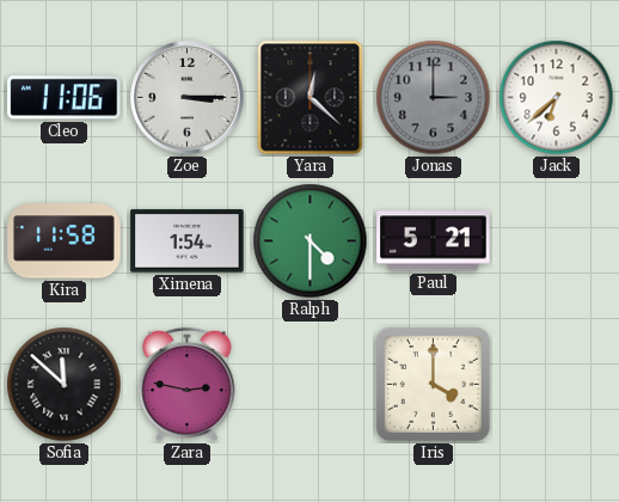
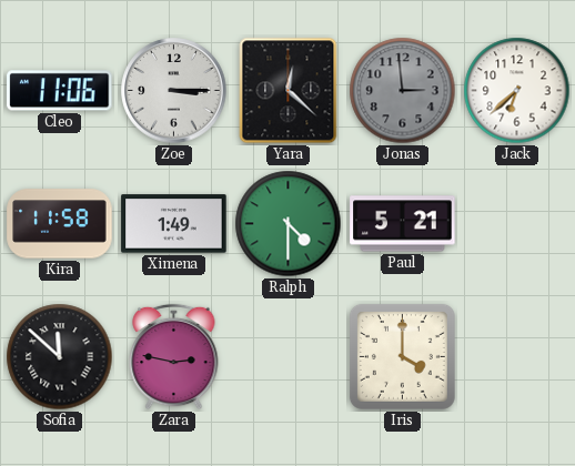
Jonas: 3:00 -> 2:59
Ximena: 1:54 -> 1:49
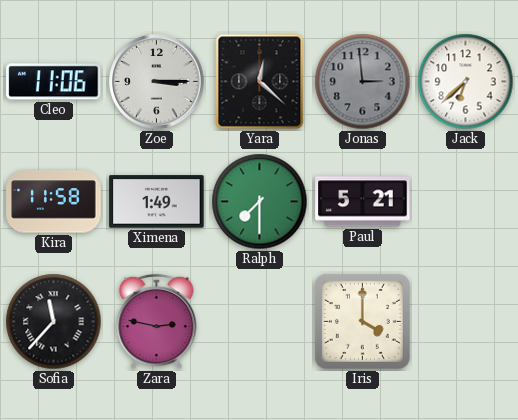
Ralph: 4:30 -> 7:30
Sofia: 11:52 -> 11:37
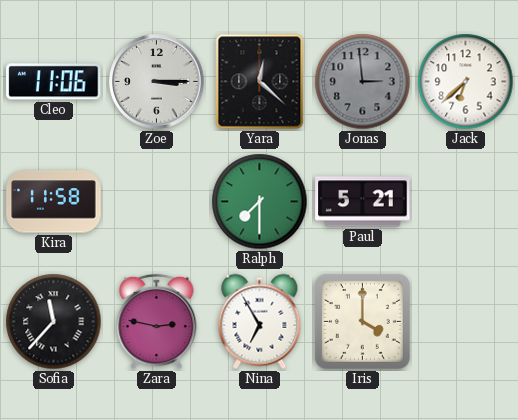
Ximena: 1:49 -> none
Nina: none -> 6:55
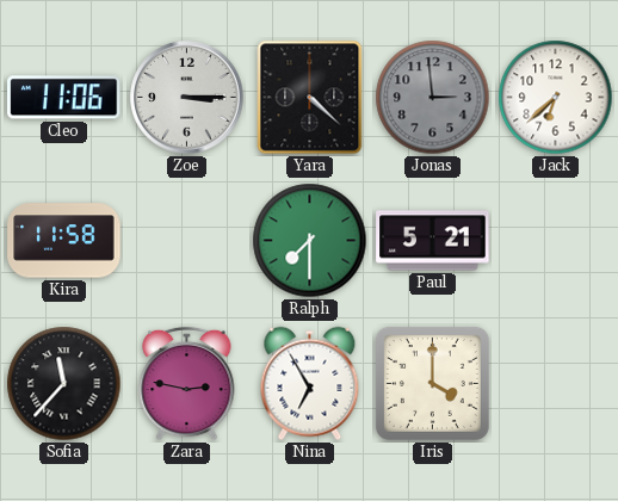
Yara: 12:22 -> 4:22
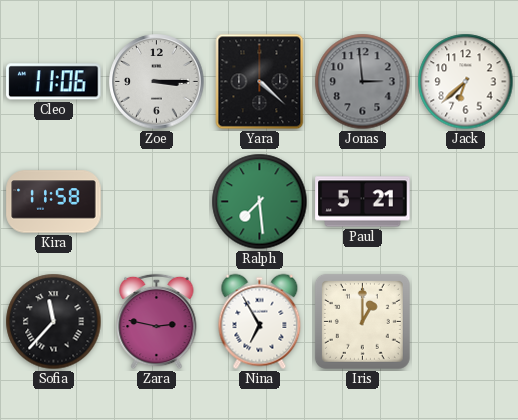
Ralph: 7:30 -> 7:29
Iris: 4:00 -> 1:00
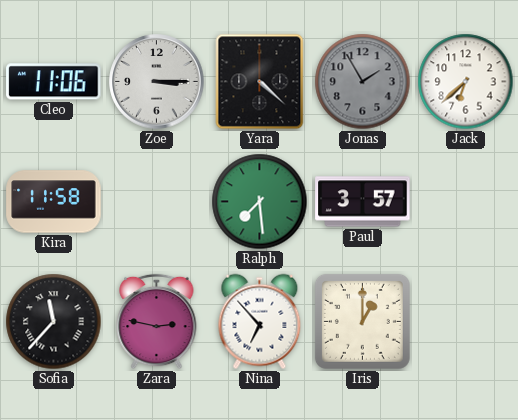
Jonas: 2:59 -> 1:55
Paul: 5:21 -> 3:57
Nina: 6:55 -> 6:53
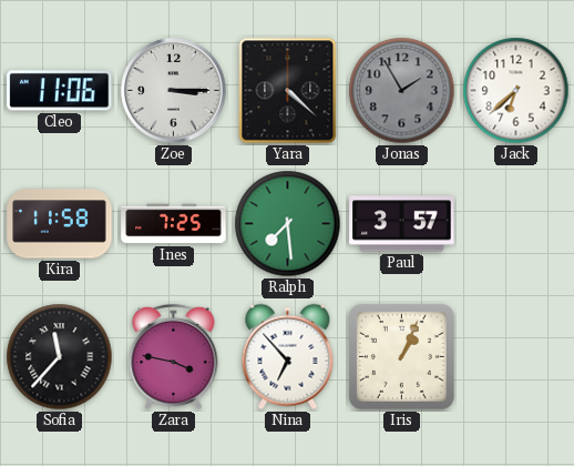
Ines: none -> 7:25
Zara: 2:47 -> 3:47
Iris: 1:00 -> 1:04
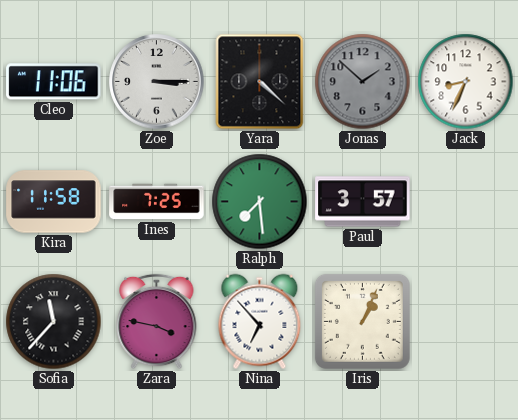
Jonas: 1:55 -> 1:52
Jack: 6:38 -> 8:34
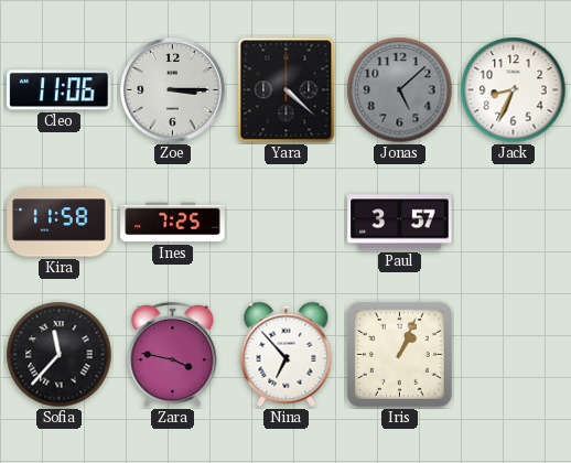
Jonas: 1:52 -> 5:08
Ralph: 7:29 -> none
